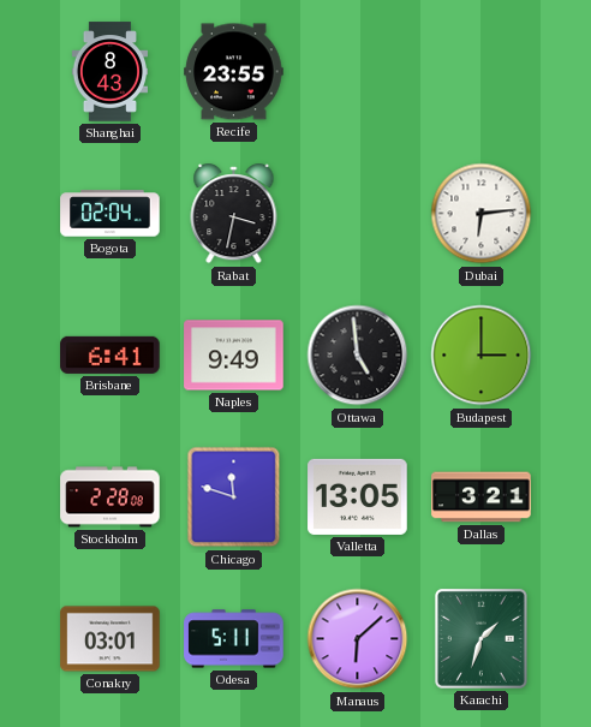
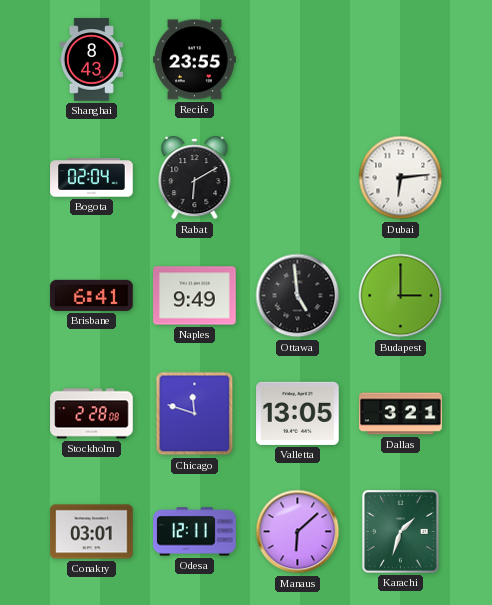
Rabat: 3:32 -> 6:10
Odesa: 5:11 -> 12:11
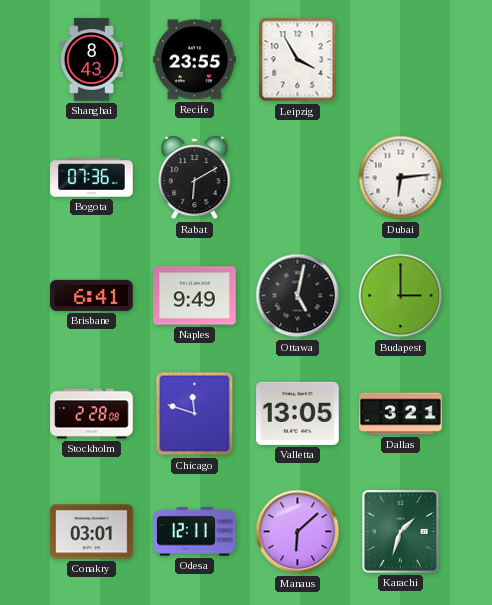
Leipzig: none -> 3:55
Bogota: 02:04 -> 07:36
Ottawa: 4:59 -> 5:02
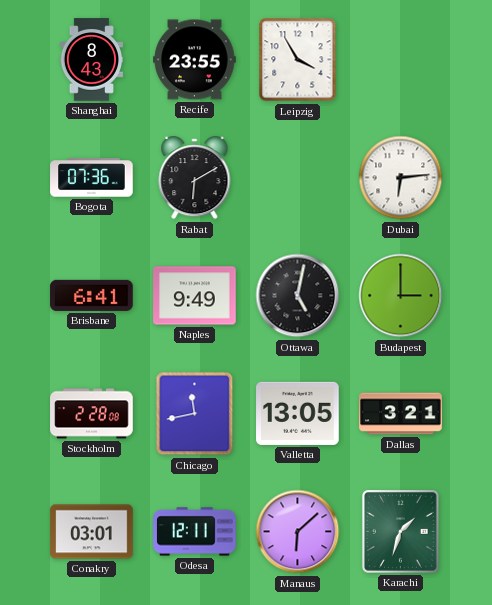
Chicago: 11:48 -> 11:43
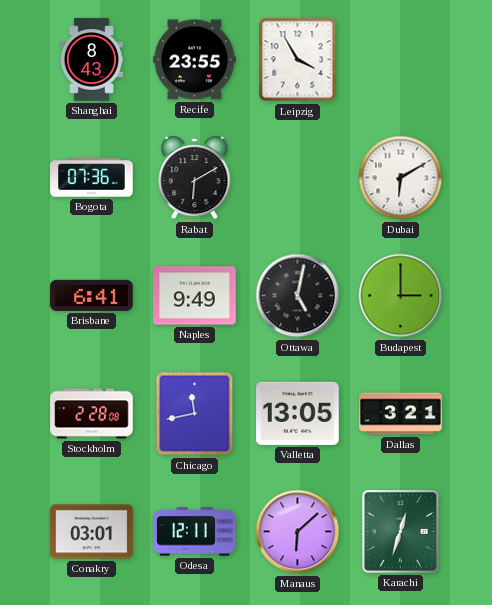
Dubai: 6:14 -> 6:10
Karachi: 1:33 -> 12:33
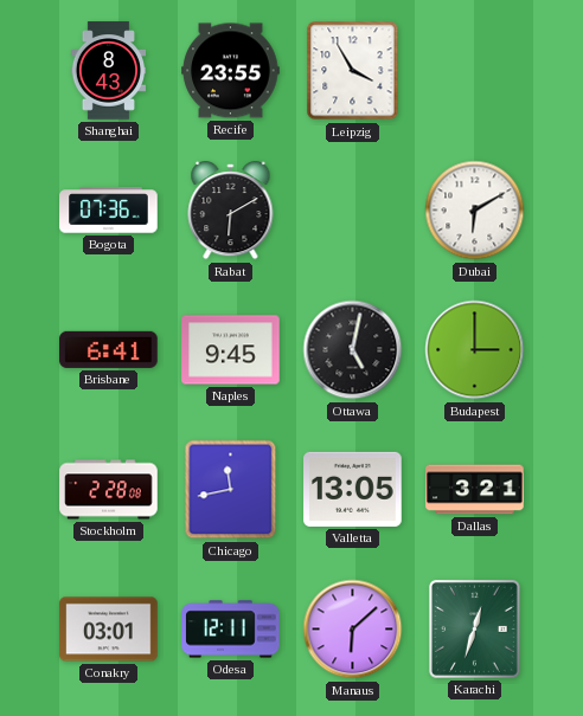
Naples: 9:49 -> 9:45
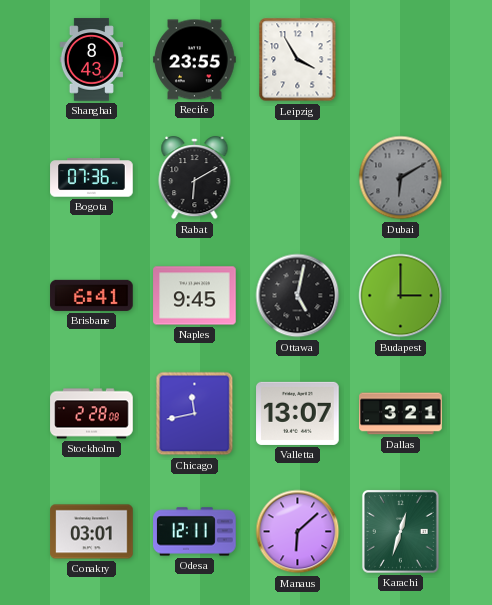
Dubai dial: white -> grey
Valletta: 13:05 -> 13:07
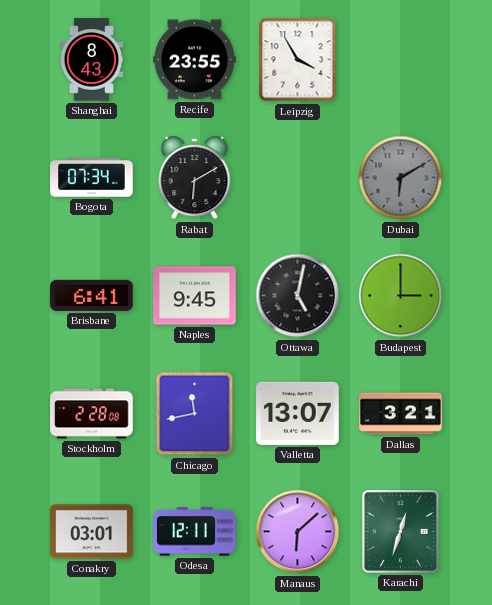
Bogota: 07:36 -> 07:34
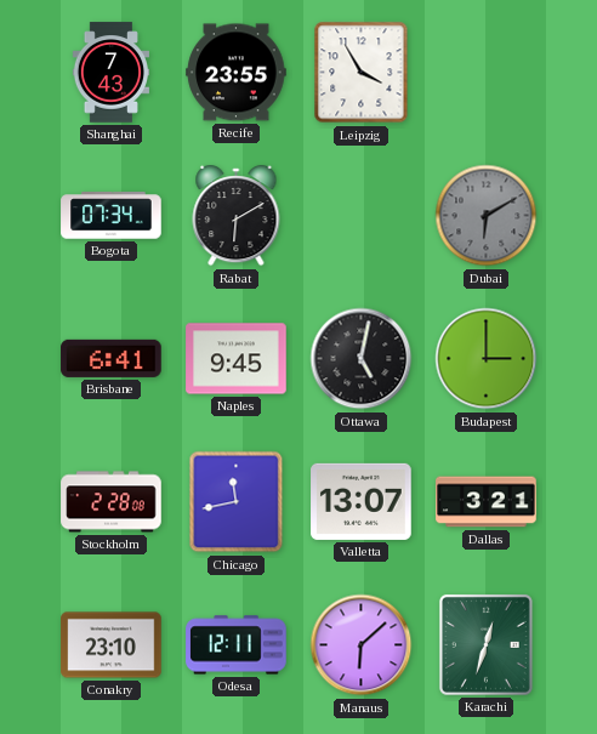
Shanghai: 8:43 -> 7:43
Conakry: 03:01 -> 23:10
